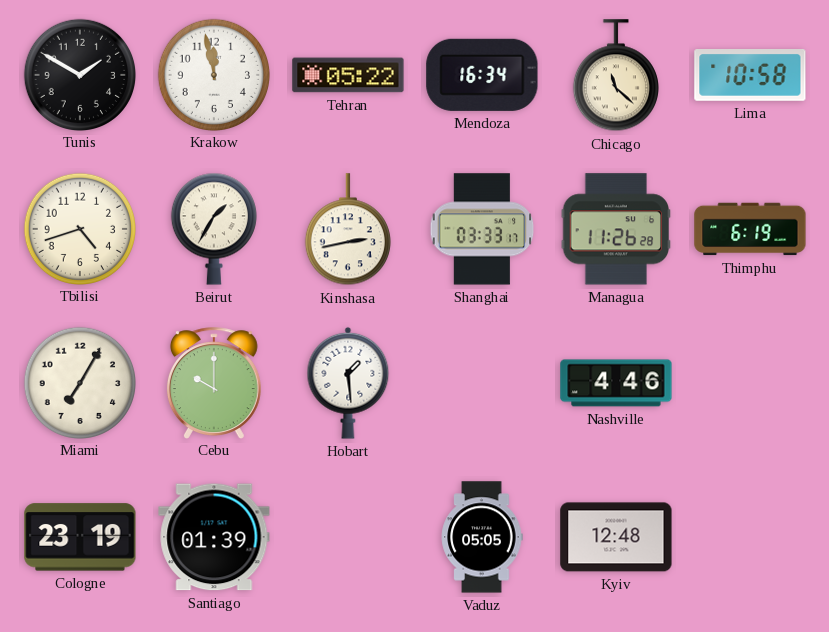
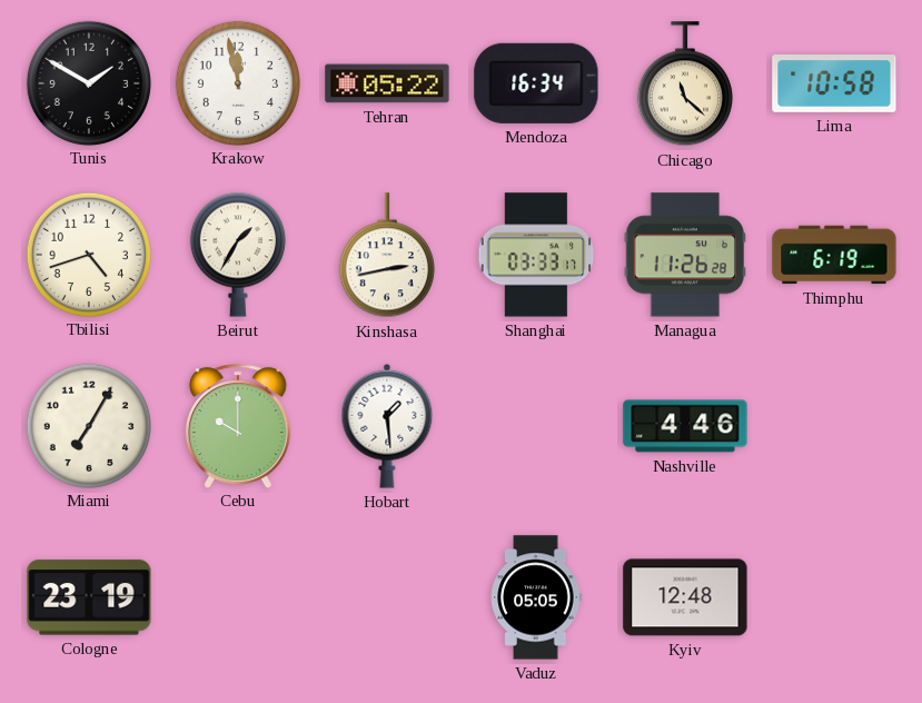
Santiago: 01:39 -> none
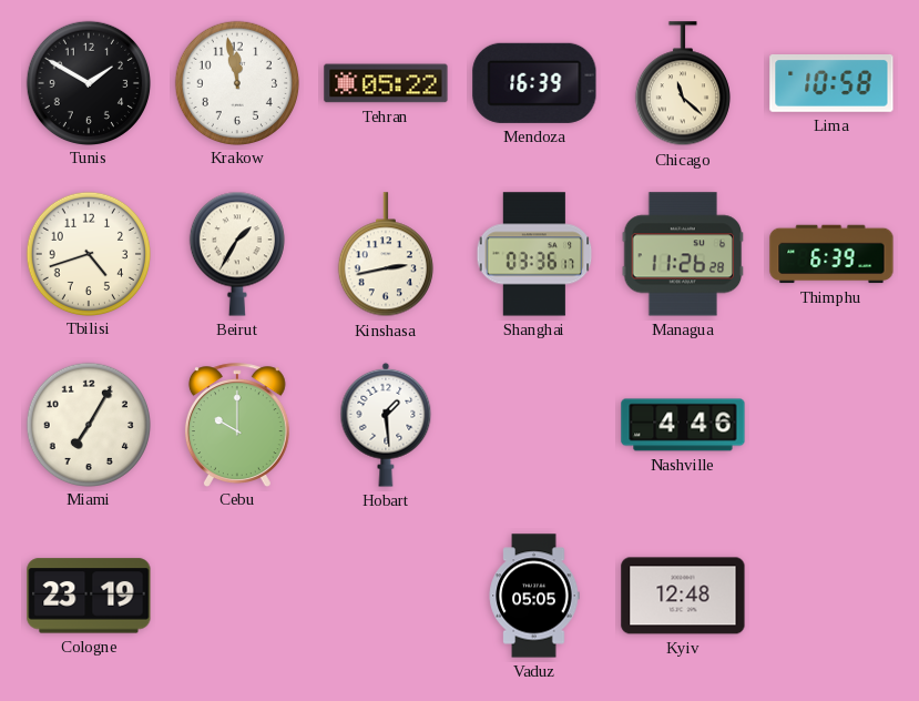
Mendoza: 16:34 -> 16:39
Shanghai: 03:33 -> 03:36
Thimphu: 6:19 -> 6:39
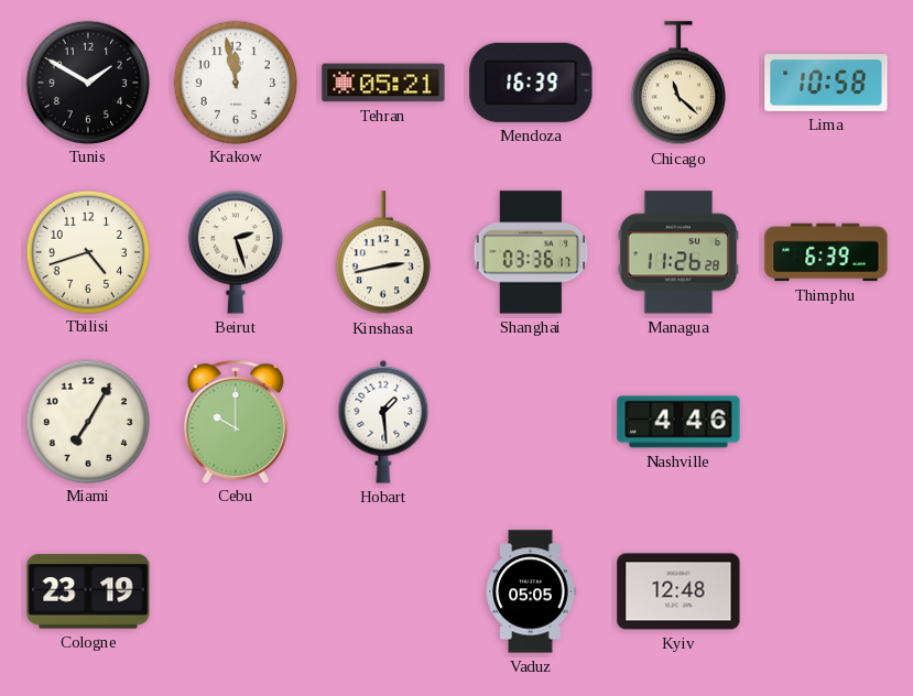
Tehran: 05:22 -> 05:21
Beirut: 1:35 -> 2:27
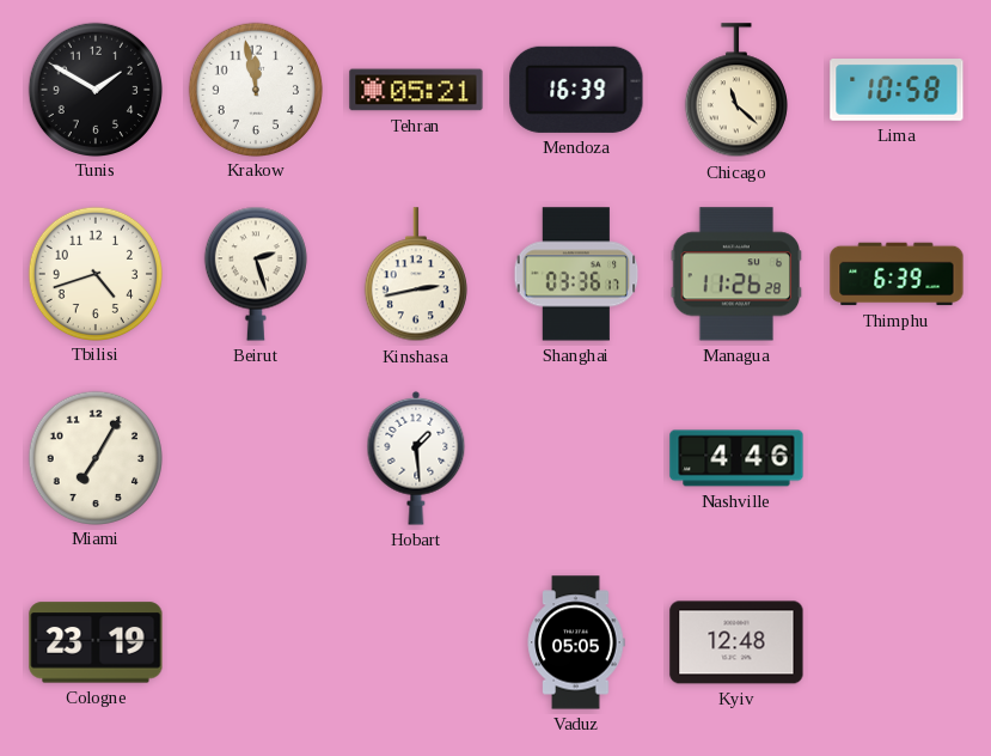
Cebu: 10:00 -> none
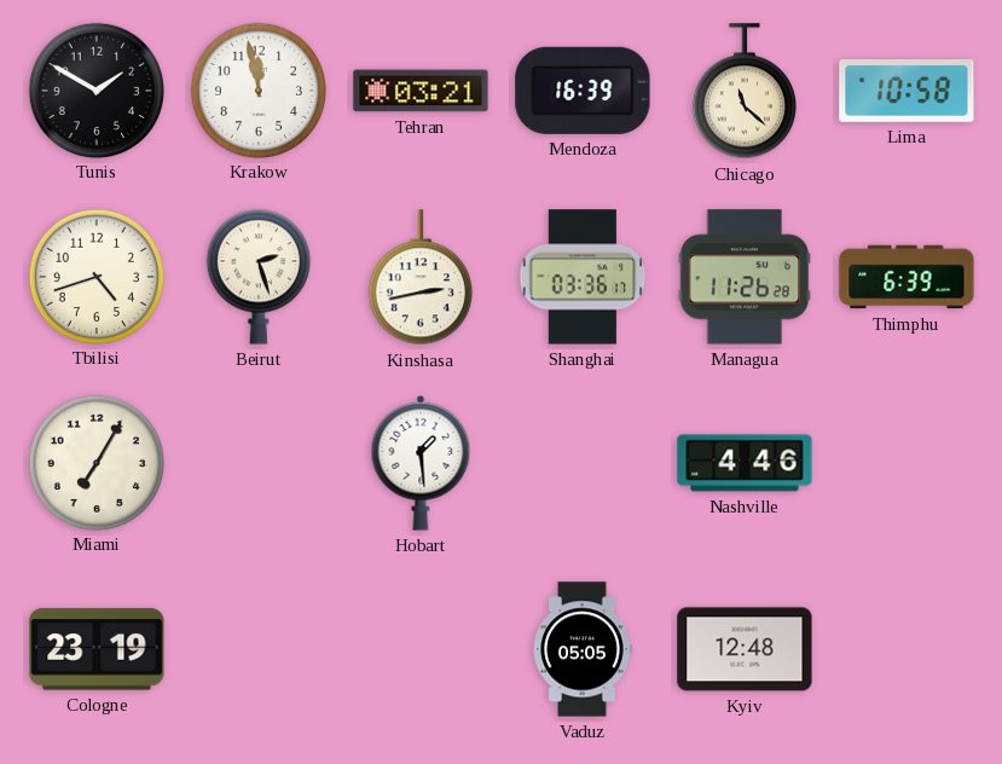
Tehran: 05:21 -> 03:21
